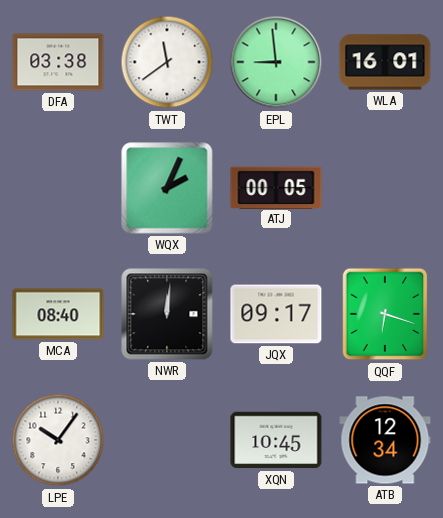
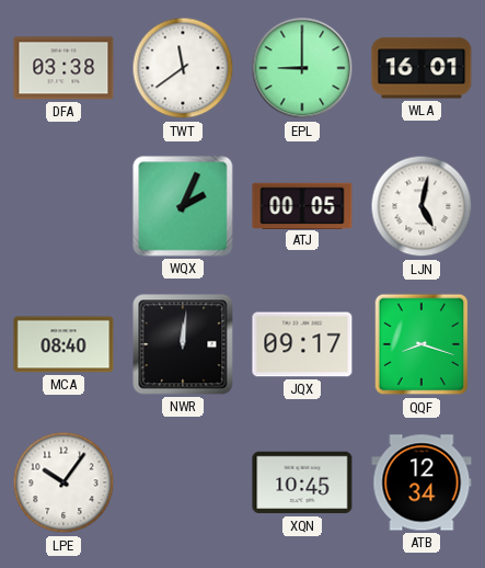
EPL: 8:59 -> 9:00
LJN: none -> 5:02
QQF: 6:18 -> 8:18
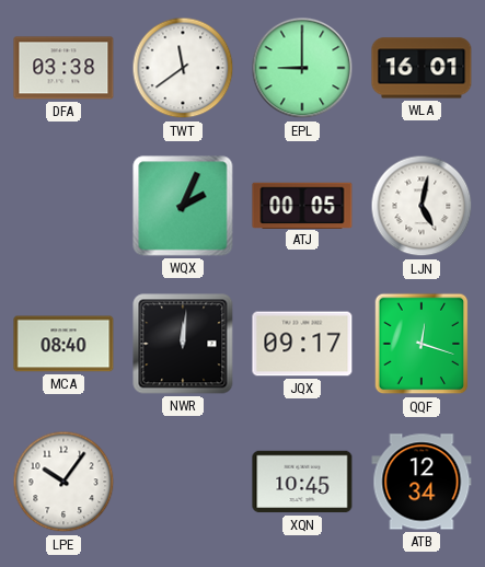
QQF: 8:18 -> 12:18
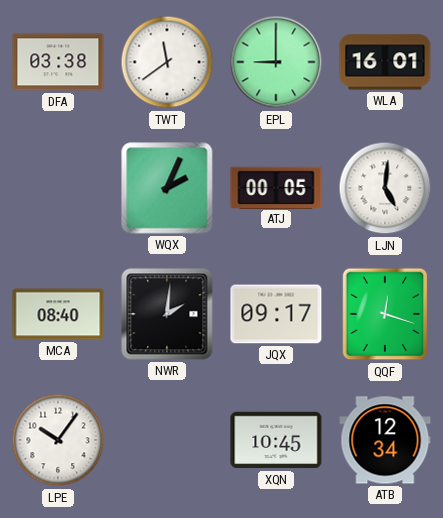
LJN: 5:02 -> 5:01
NWR: 12:01 -> 2:01
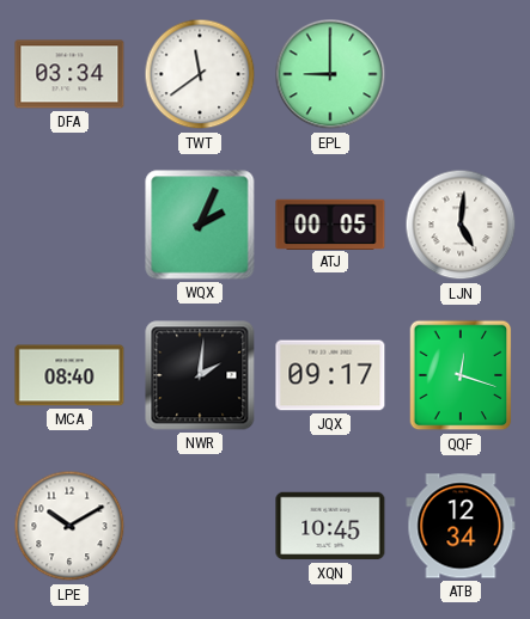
DFA: 03:38 -> 03:34
WLA: 16:01 -> none
LPE: 10:06 -> 10:10
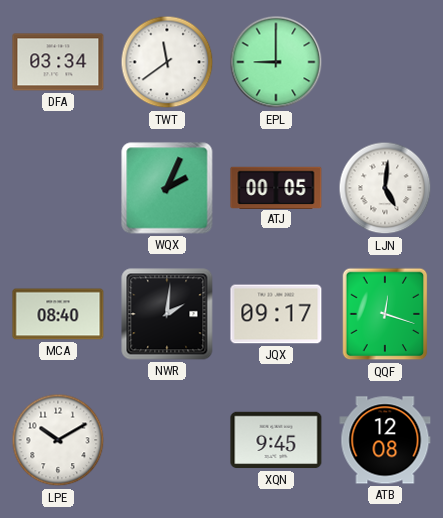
XQN: 10:45 -> 9:45
ATB: 12:34 -> 12:08
